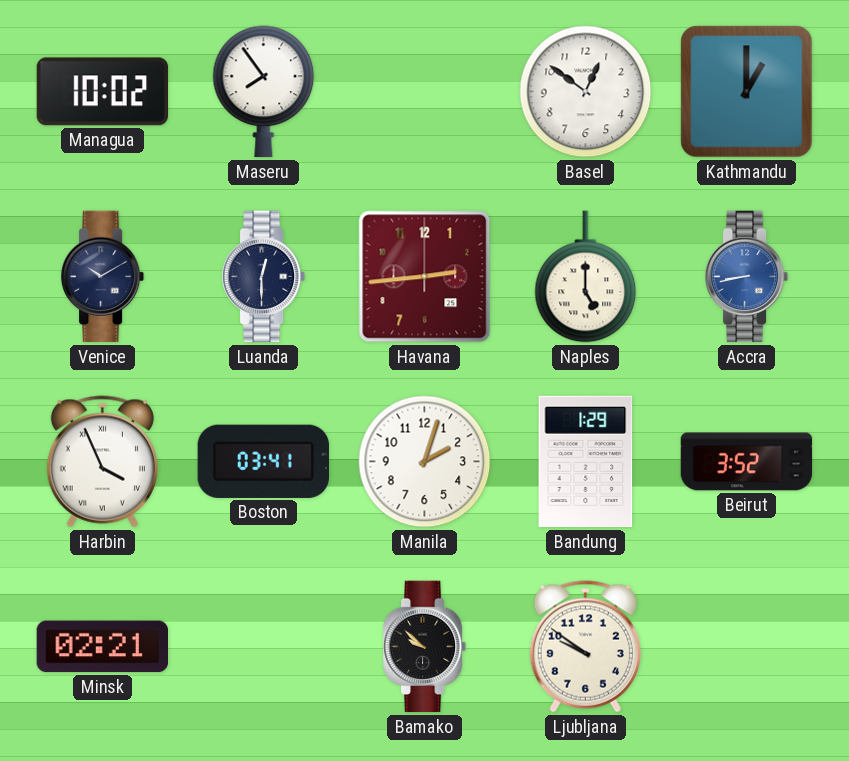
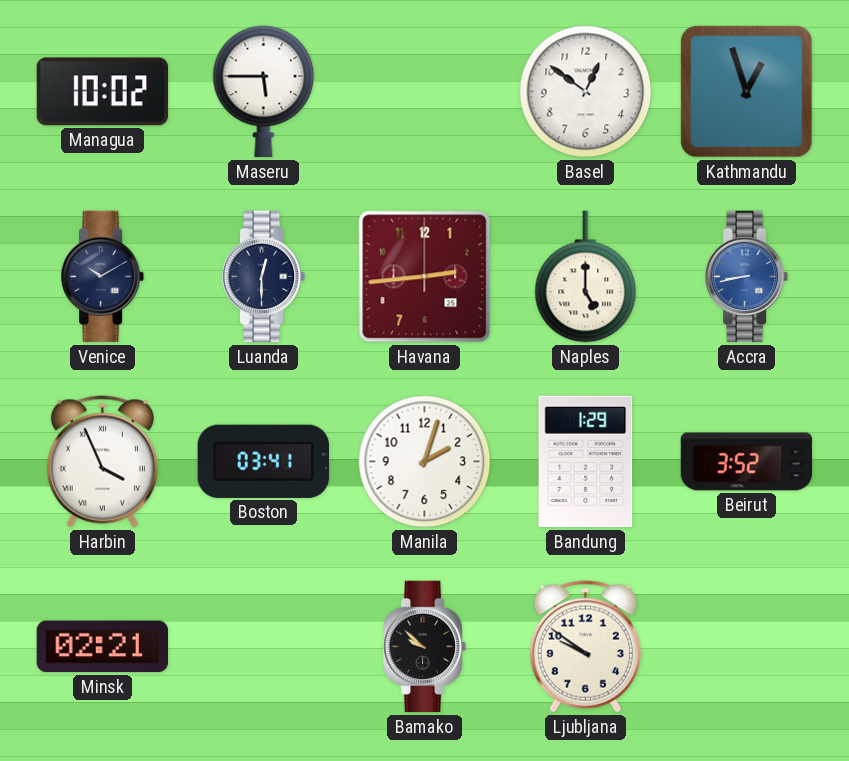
Maseru: 7:54 -> 5:45
Kathmandu: 1:00 -> 12:57
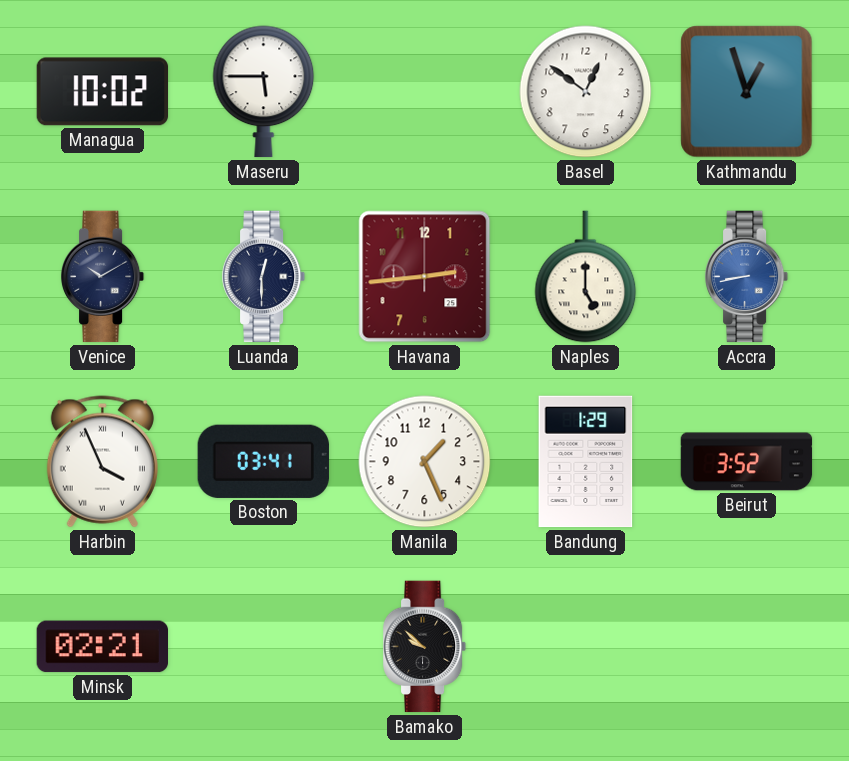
Manila: 2:03 -> 1:26
Ljubljana: 9:51 -> none
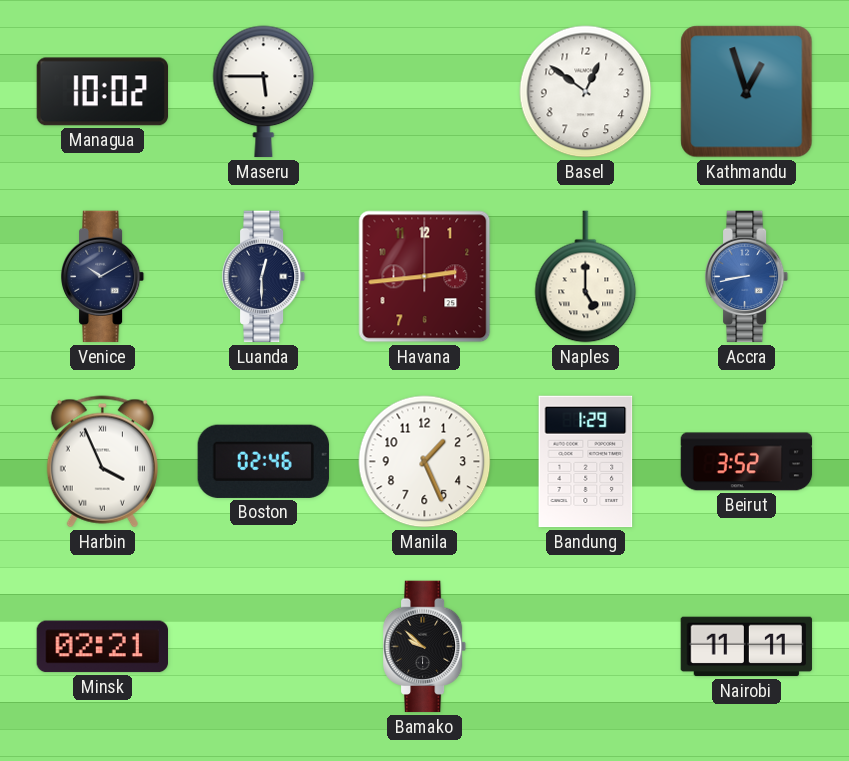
Boston: 03:41 -> 02:46
Nairobi: none -> 11:11
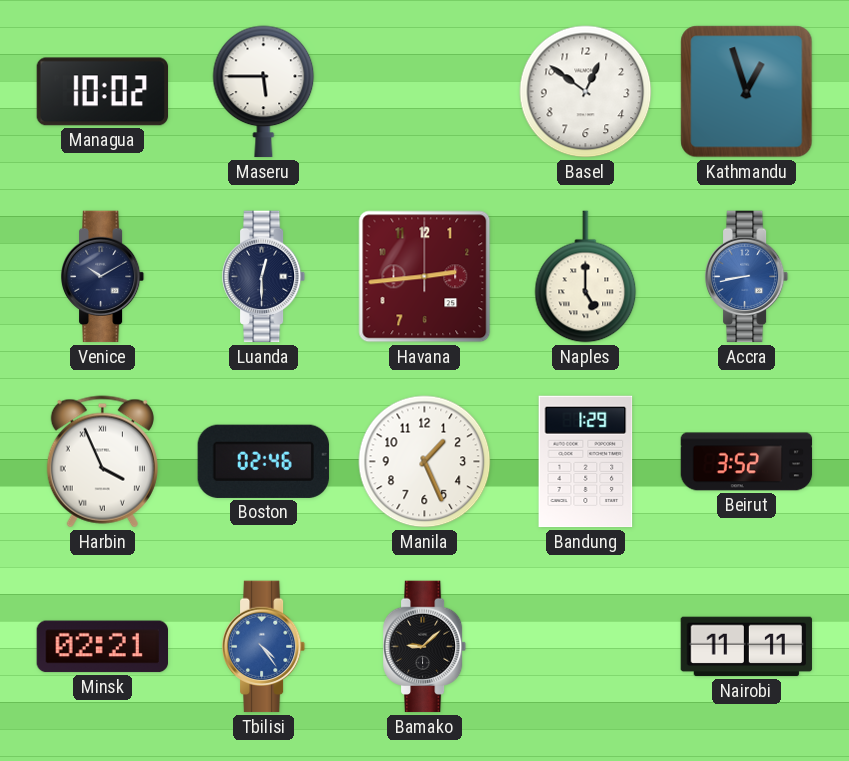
Tbilisi: none -> 4:24
Bamako: 9:52 -> 9:08
